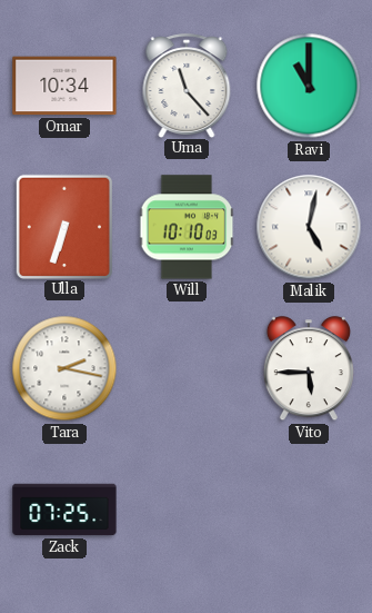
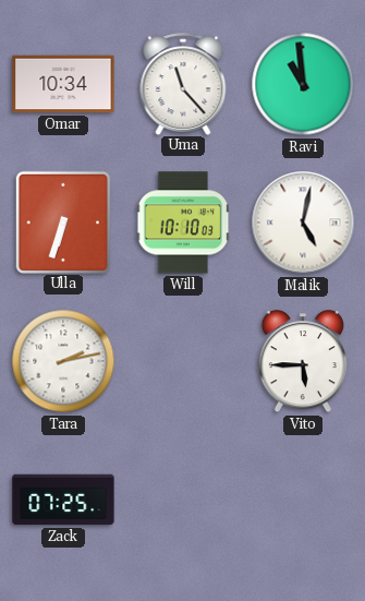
Ravi: 11:00 -> 10:59
Tara: 2:17 -> 2:13
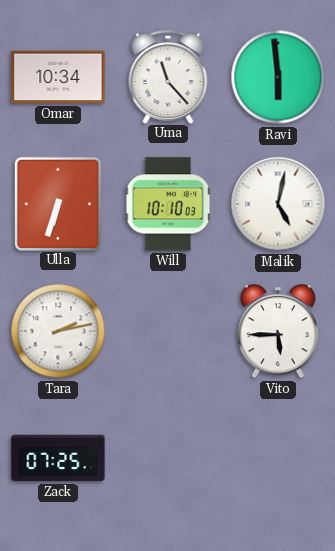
Ravi: 10:59 -> 5:59
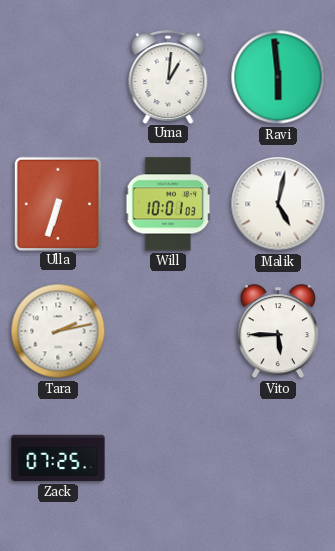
Omar: 10:34 -> none
Uma: 11:23 -> 1:01
Will: 10:10 -> 10:01
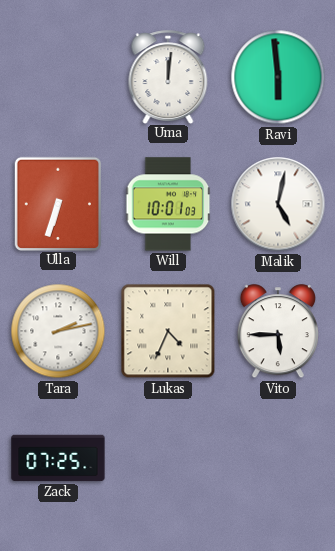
Uma: 1:01 -> 12:01
Lukas: none -> 4:34
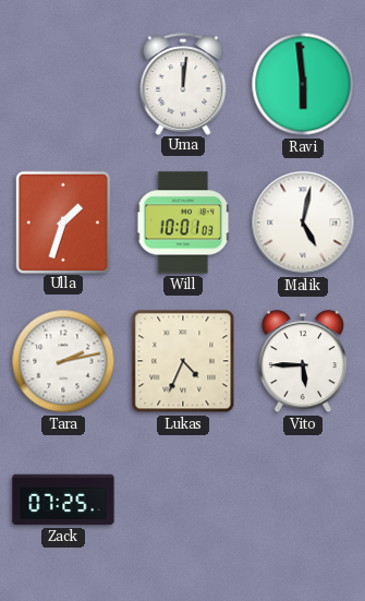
Ulla: 6:33 -> 1:33
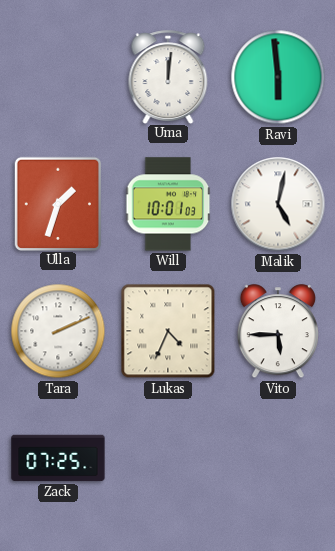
Tara: 2:13 -> 2:11
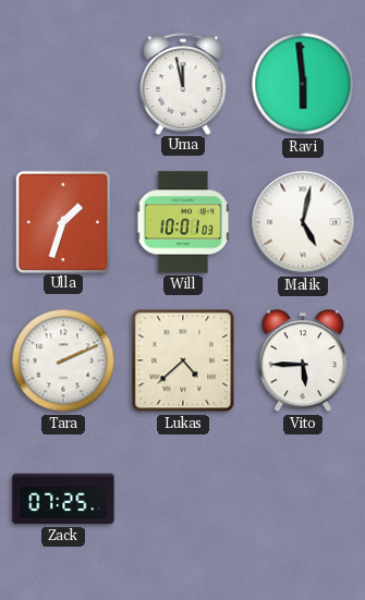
Uma: 12:01 -> 11:58
Lukas: 4:34 -> 4:38
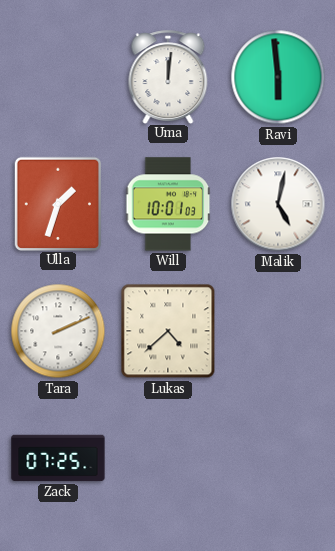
Uma: 11:58 -> 12:01
Vito: 5:45 -> none
